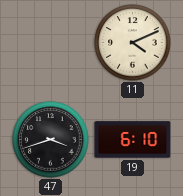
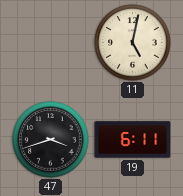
11: 4:11 -> 5:02
19: 6:10 -> 6:11
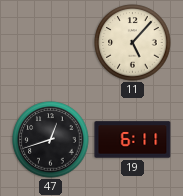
11: 5:02 -> 5:07
47: 3:42 -> 12:42
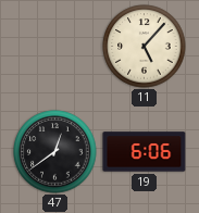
47: 12:42 -> 12:39
19: 6:11 -> 6:06
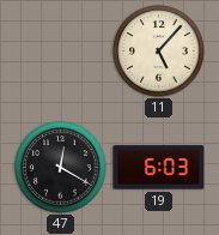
47: 12:39 -> 12:20
19: 6:06 -> 6:03
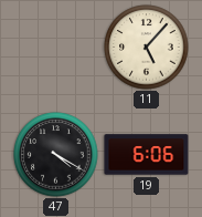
47: 12:20 -> 4:20
19: 6:03 -> 6:06
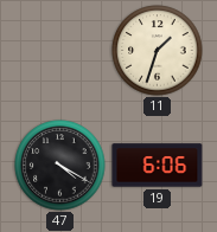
11: 5:07 -> 1:33
